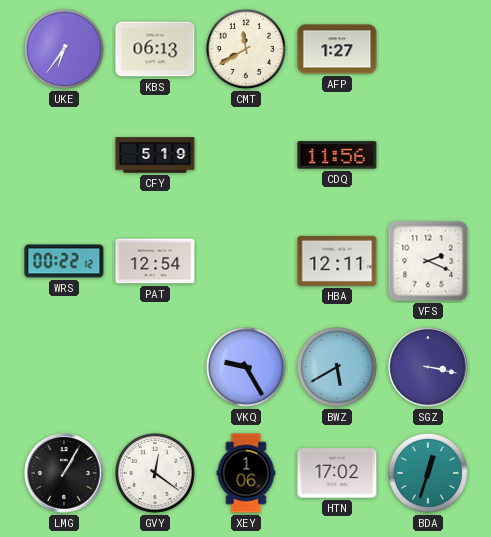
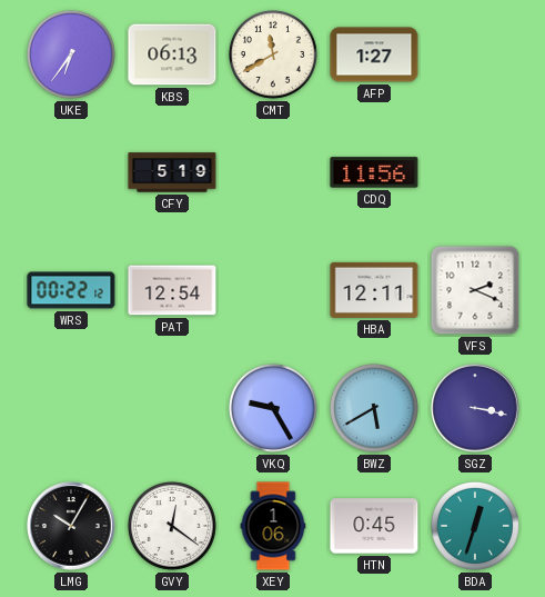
LMG: 1:05 -> 10:05
HTN: 17:02 -> 0:45
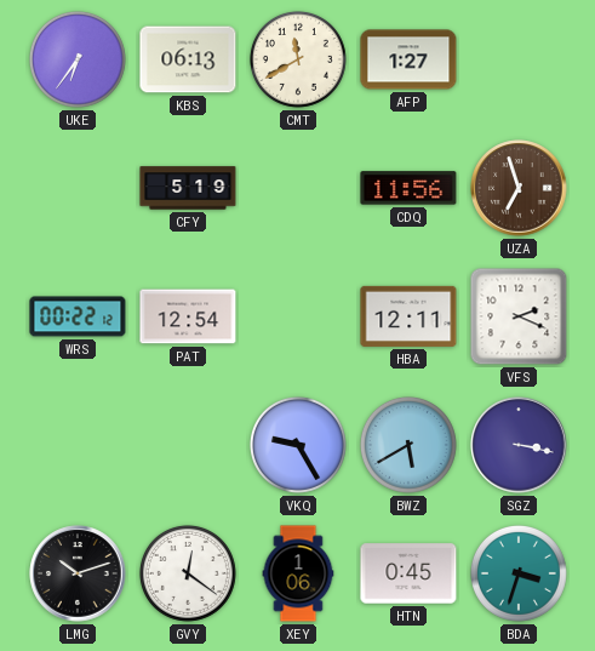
UZA: none -> 6:57
LMG: 10:05 -> 10:12
BDA: 12:33 -> 3:33
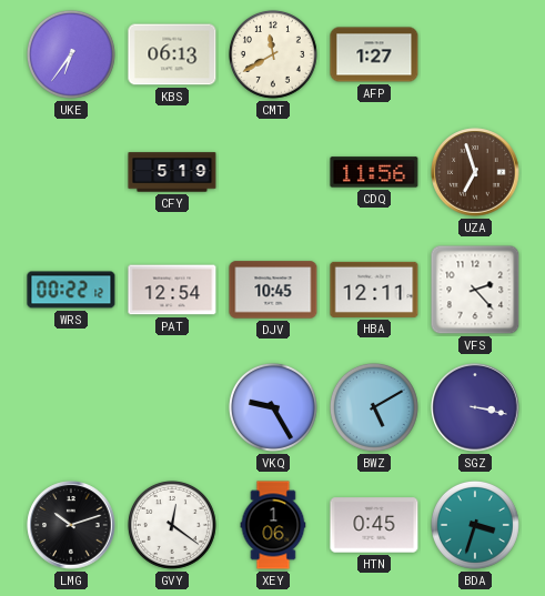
DJV: none -> 10:45
VFS: 2:19 -> 2:23
BWZ: 5:40 -> 5:10
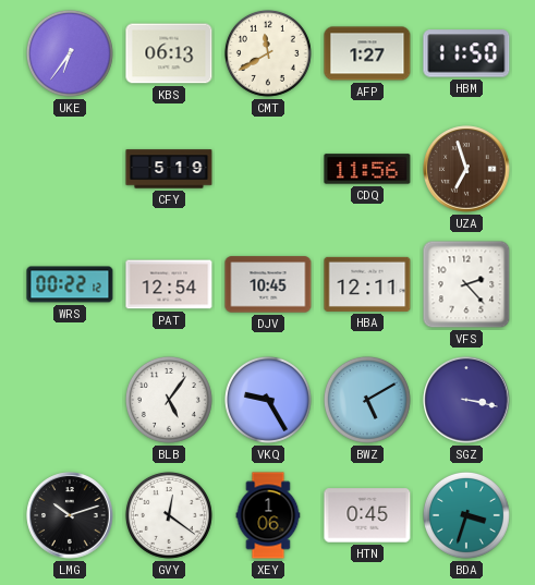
HBM: none -> 11:50
BLB: none -> 5:06
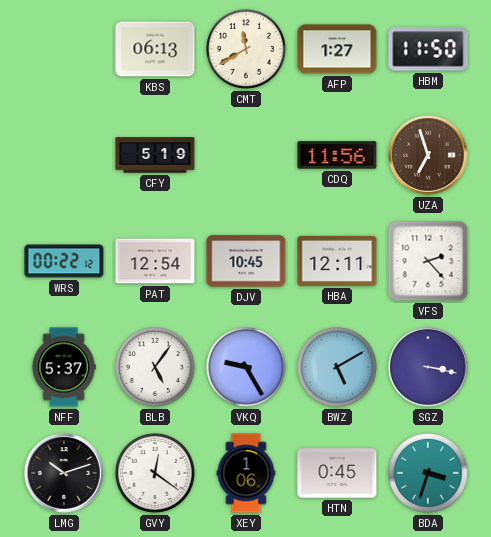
UKE: 6:36 -> none
NFF: none -> 5:37
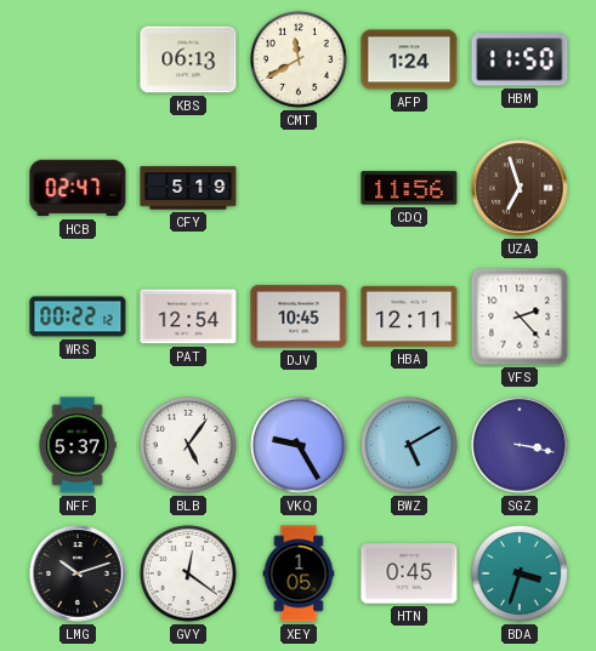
AFP: 1:27 -> 1:24
HCB: none -> 02:47
XEY: 1:06 -> 1:05
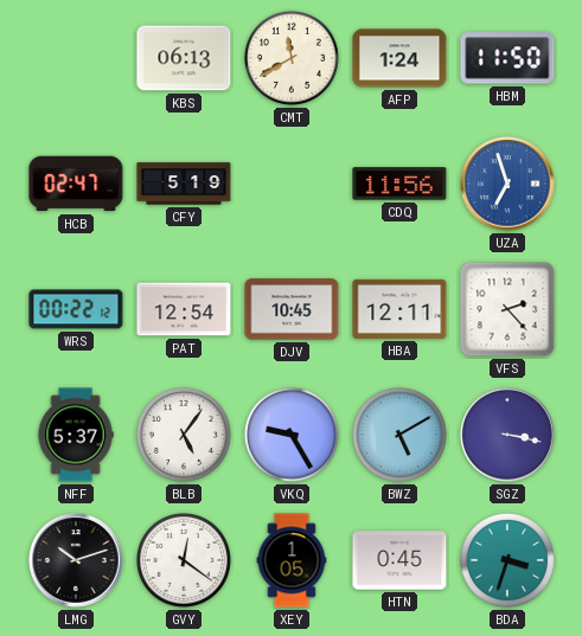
UZA dial: brown -> blue
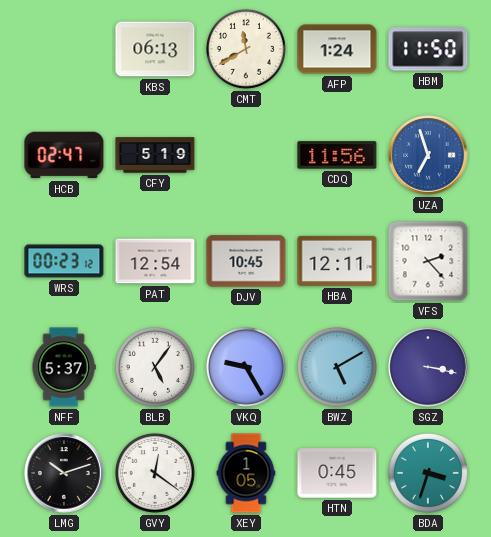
WRS: 00:22 -> 00:23
